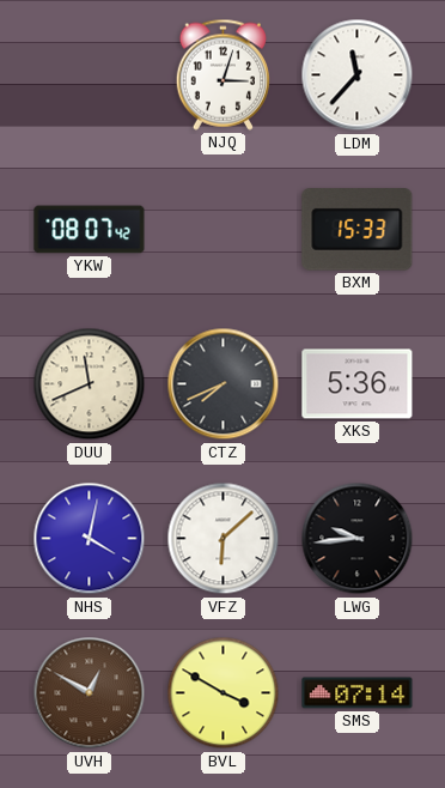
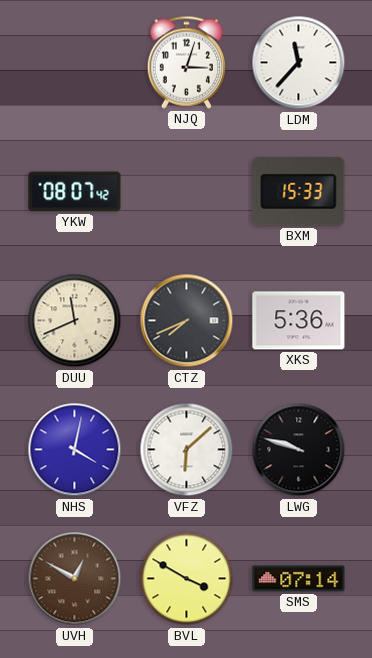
LWG: 9:44 -> 9:48
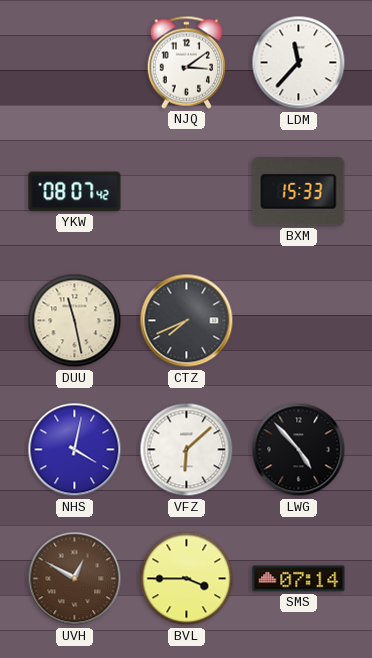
NJQ: 3:03 -> 3:09
DUU: 11:41 -> 11:28
XKS: 5:36 -> none
LWG: 9:48 -> 4:53
BVL: 3:50 -> 3:45
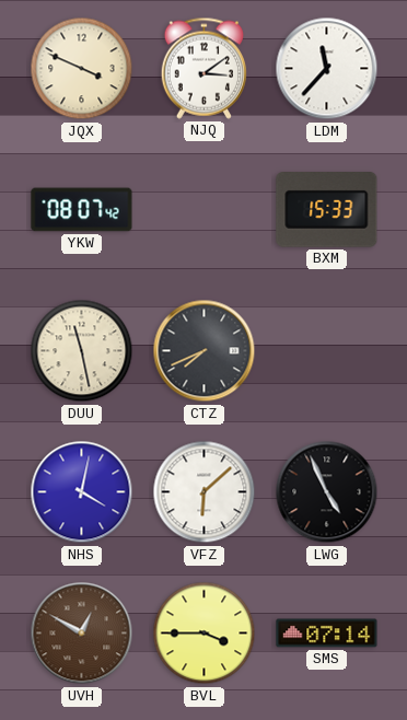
JQX: none -> 3:49
LWG: 4:53 -> 4:56
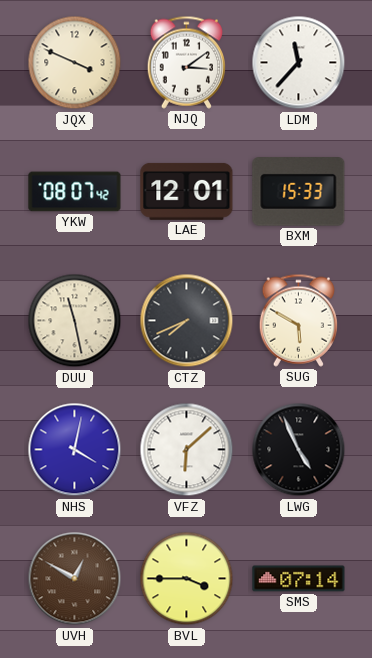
LAE: none -> 12:01
SUG: none -> 5:50
